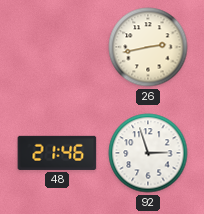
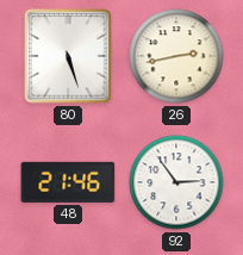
80: none -> 5:27
92: 2:57 -> 2:54
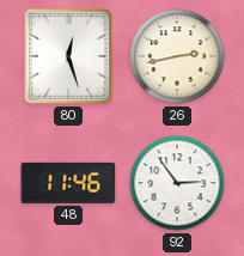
80: 5:27 -> 12:27
48: 21:46 -> 11:46
